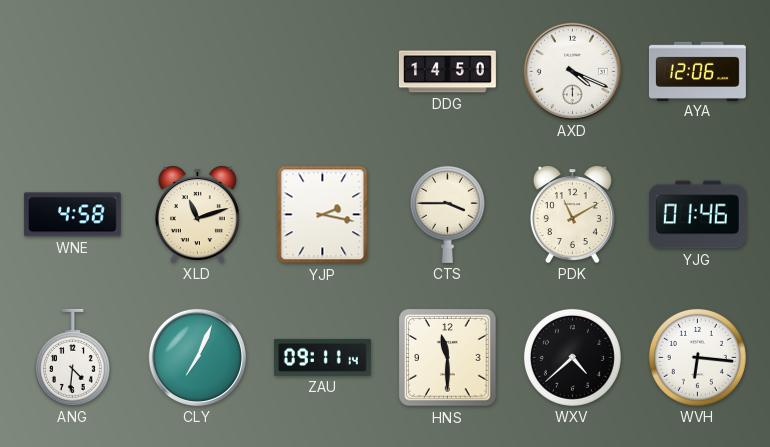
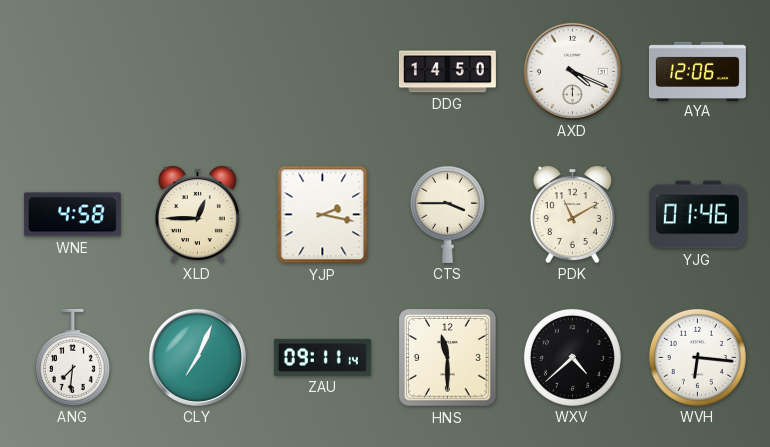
XLD: 11:12 -> 12:45
ANG: 4:31 -> 7:31
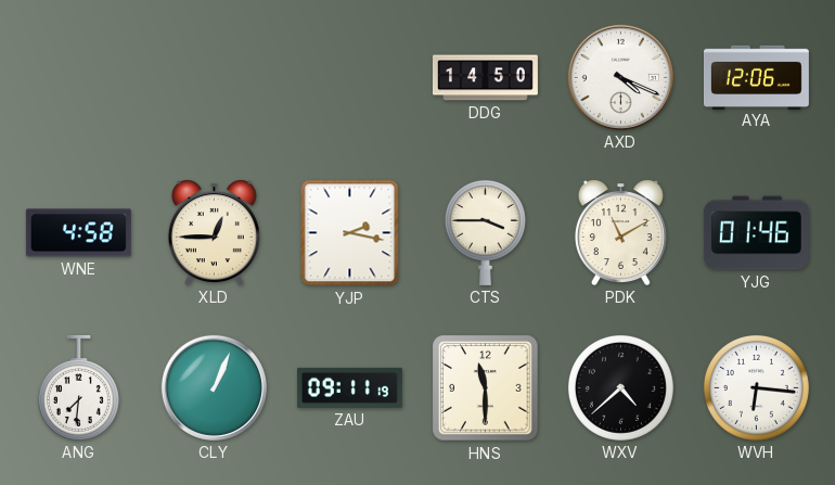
CLY: 7:04 -> 1:04
ZAU: 09:11:14 -> 09:11:19
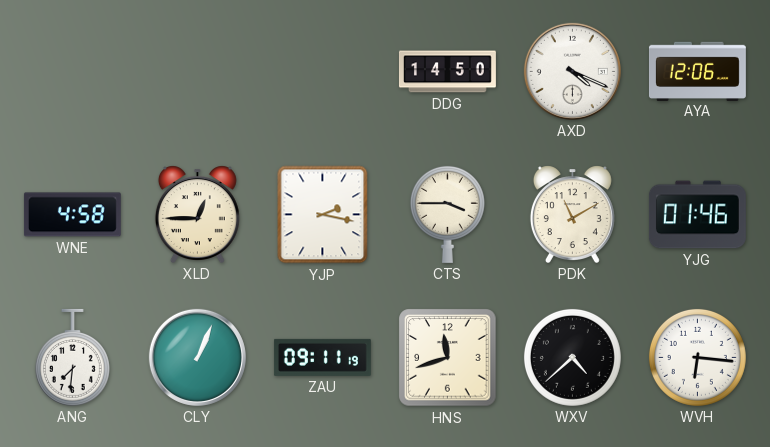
HNS: 11:30 -> 11:42
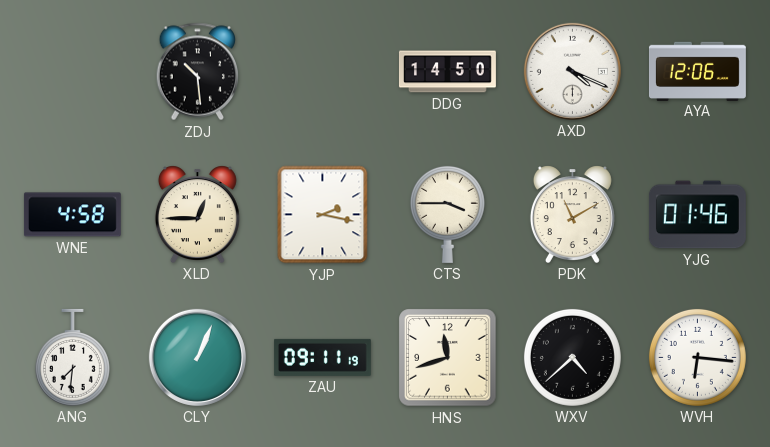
ZDJ: none -> 10:29
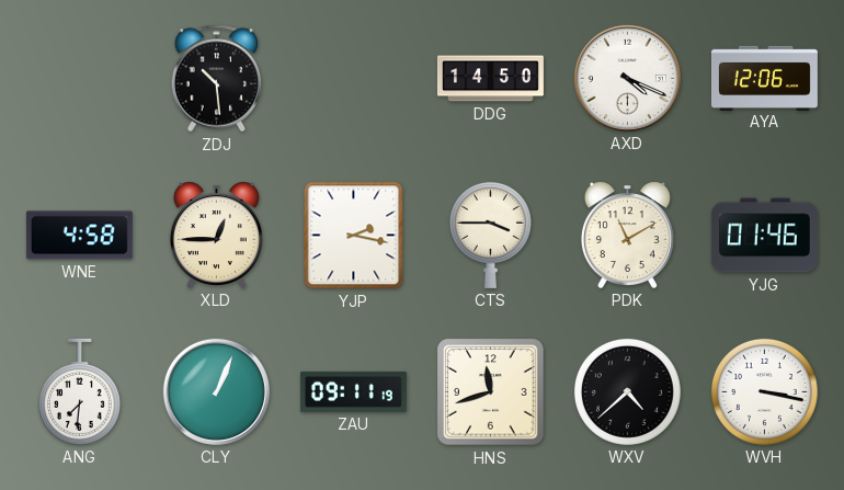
WVH: 6:16 -> 3:17
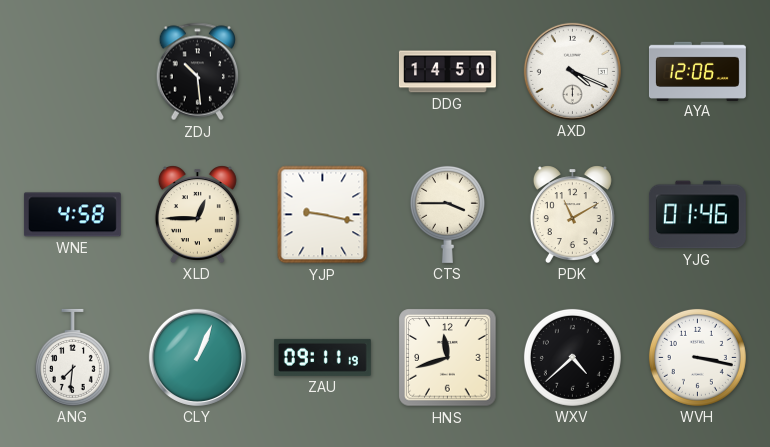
YJP: 2:17 -> 9:17
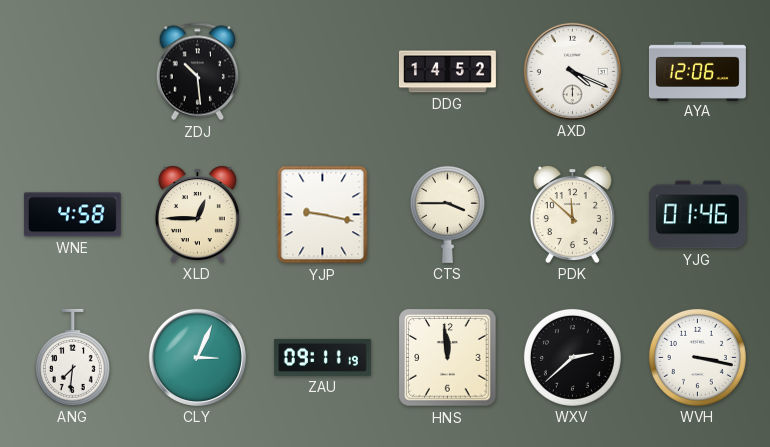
DDG: 14:50 -> 14:52
PDK: 11:10 -> 11:52
CLY: 1:04 -> 3:04
HNS: 11:42 -> 11:59
WXV: 4:38 -> 2:38
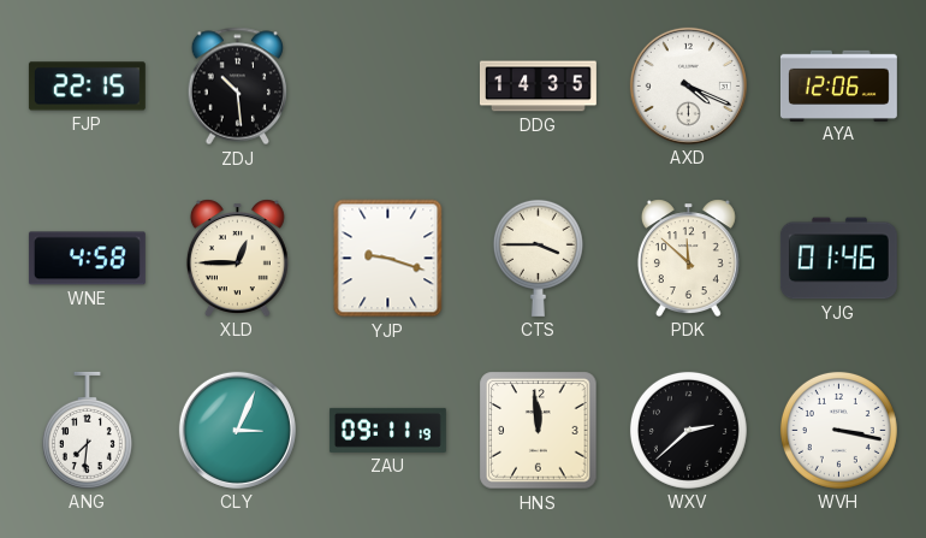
FJP: none -> 22:15
DDG: 14:52 -> 14:35
YJP: 9:17 -> 9:18
